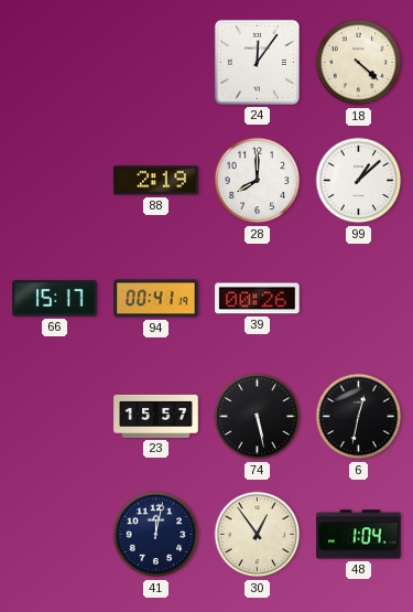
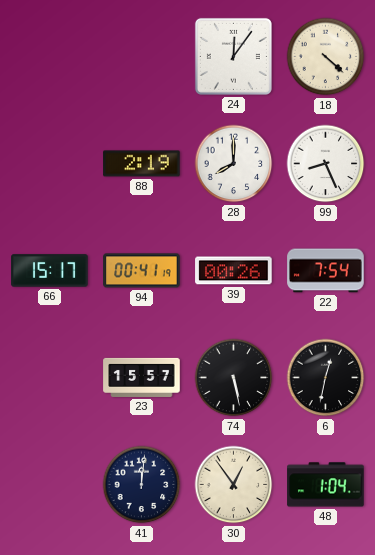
99: 1:08 -> 8:26
22: none -> 7:54
41: 12:02 -> 12:01
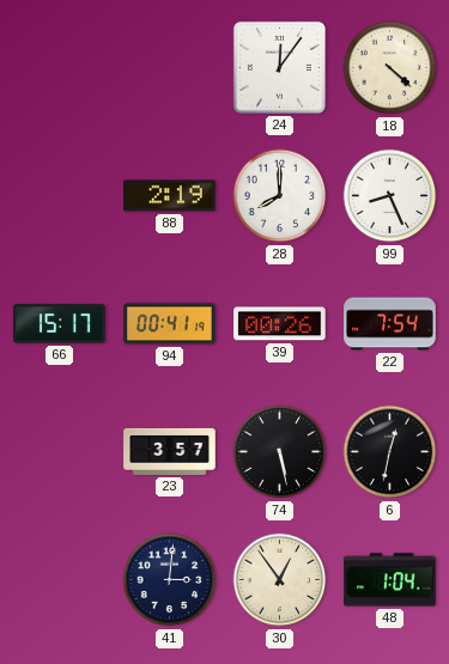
23: 15:57 -> 3:57
41: 12:01 -> 3:01
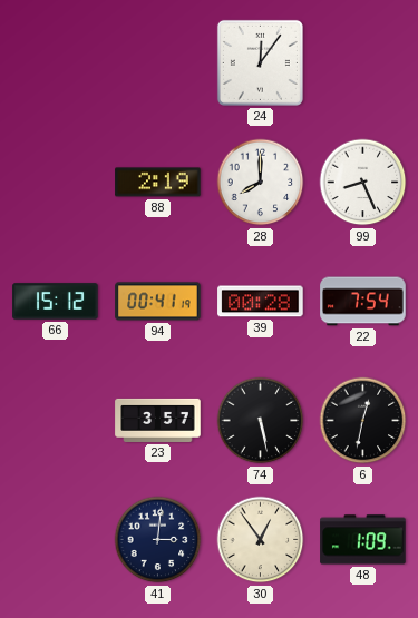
18: 4:22 -> none
66: 15:17 -> 15:12
39: 00:26 -> 00:28
48: 1:04 -> 1:09
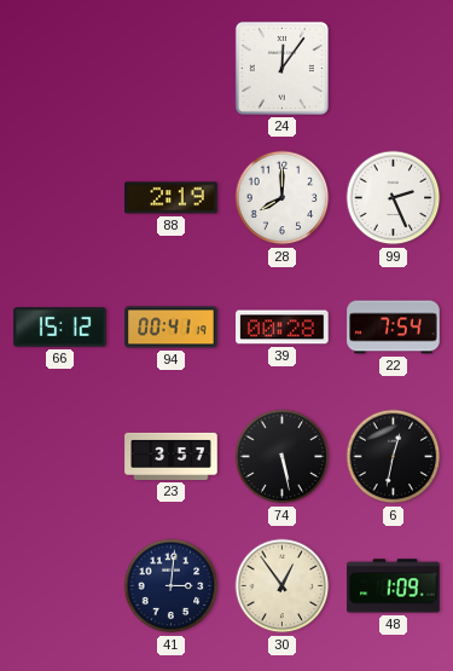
99: 8:26 -> 2:26
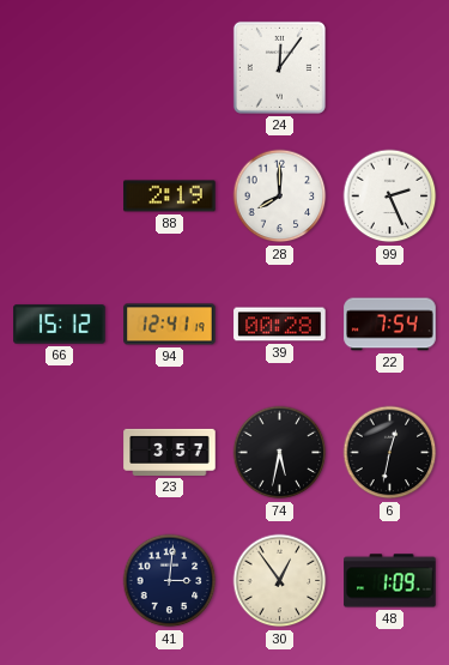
94: 00:41 -> 12:41
74: 5:28 -> 5:32
